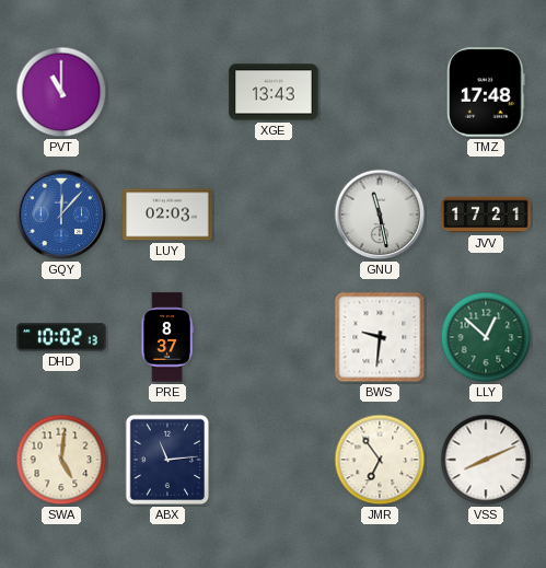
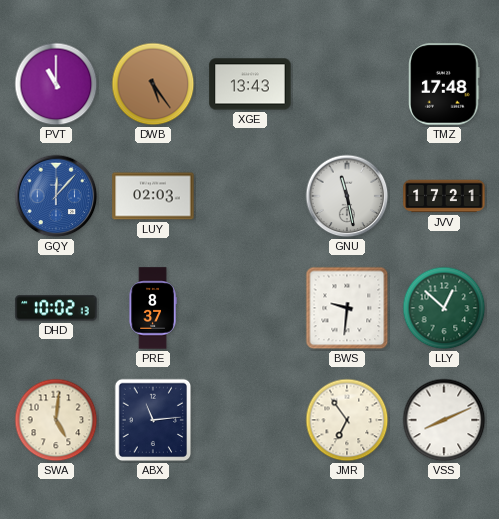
DWB: none -> 5:24
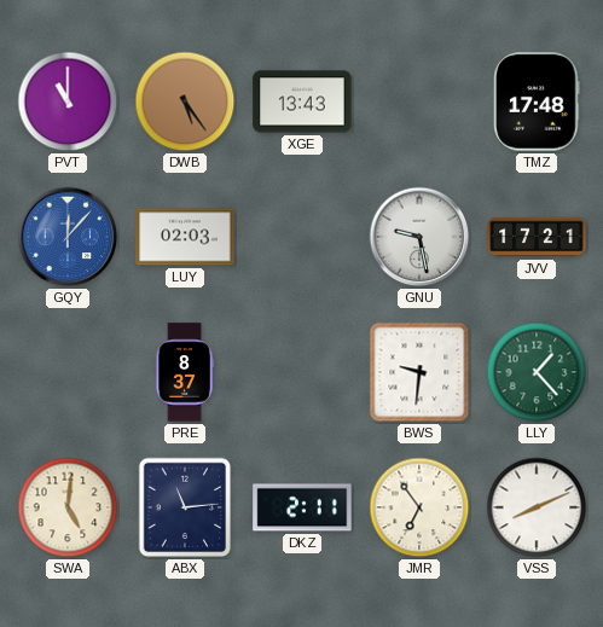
GNU: 11:28 -> 9:28
DHD: 10:02 -> none
LLY: 12:52 -> 1:23
DKZ: none -> 2:11
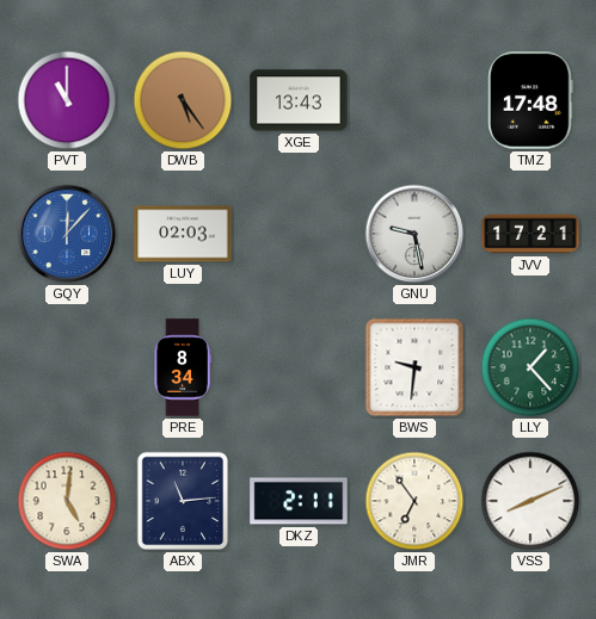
PRE: 8:37 -> 8:34
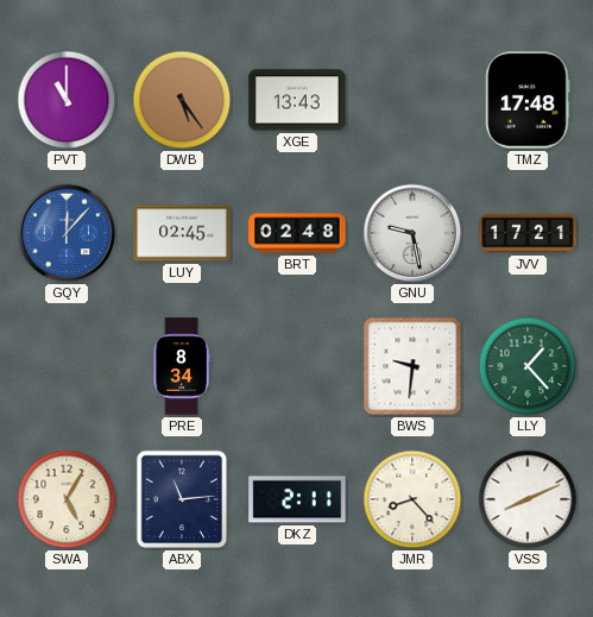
LUY: 02:03 -> 02:45
BRT: none -> 02:48
SWA: 5:01 -> 5:05
JMR: 6:54 -> 8:23
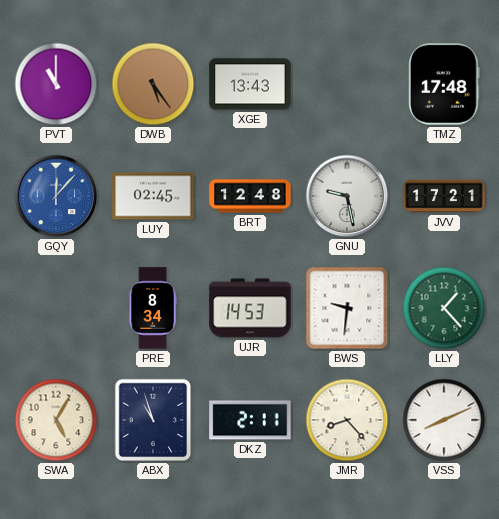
BRT: 02:48 -> 12:48
UJR: none -> 14:53
ABX: 11:14 -> 10:57
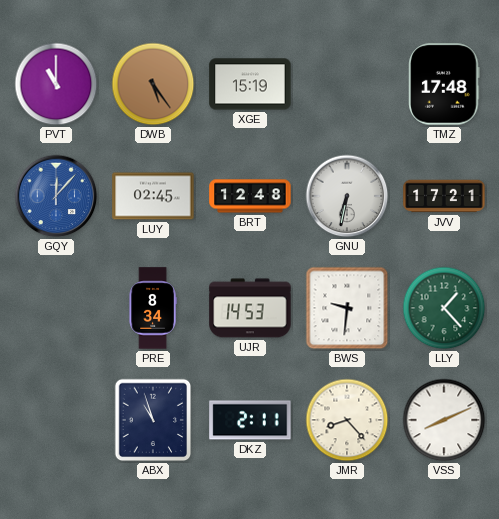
XGE: 13:43 -> 15:19
GNU: 9:28 -> 6:32
SWA: 5:05 -> none
